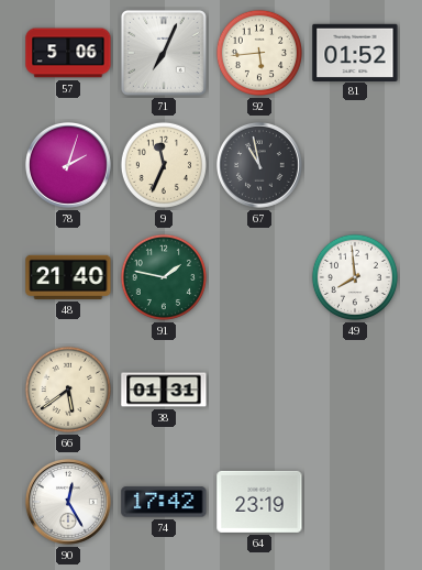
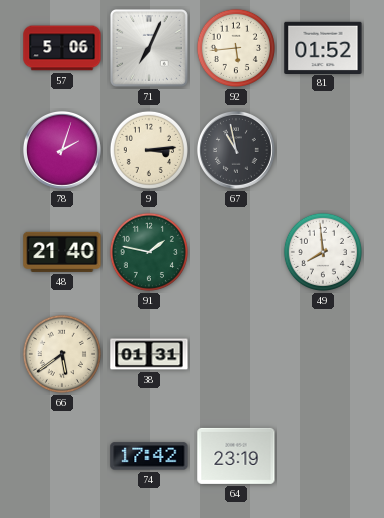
9: 11:34 -> 3:14
90: 12:25 -> none
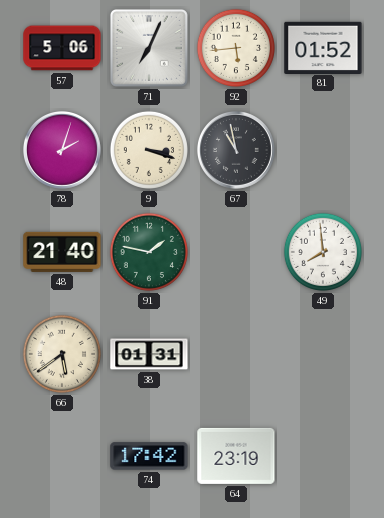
9: 3:14 -> 3:18
